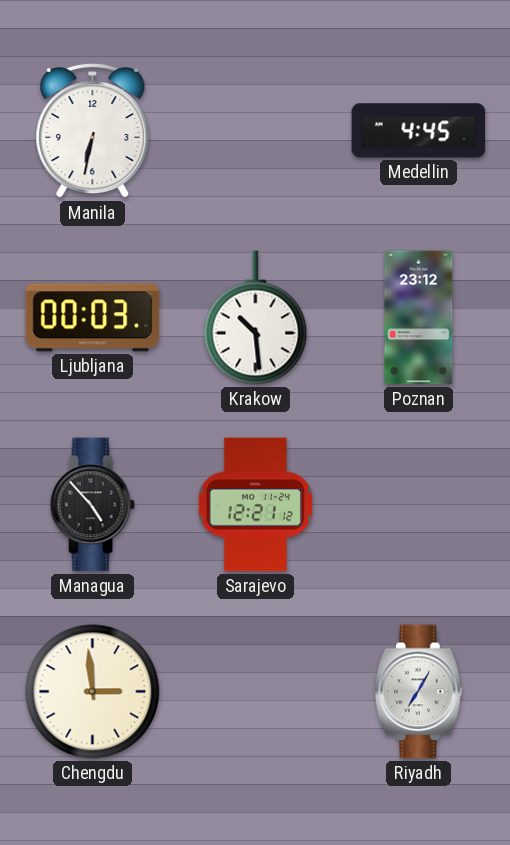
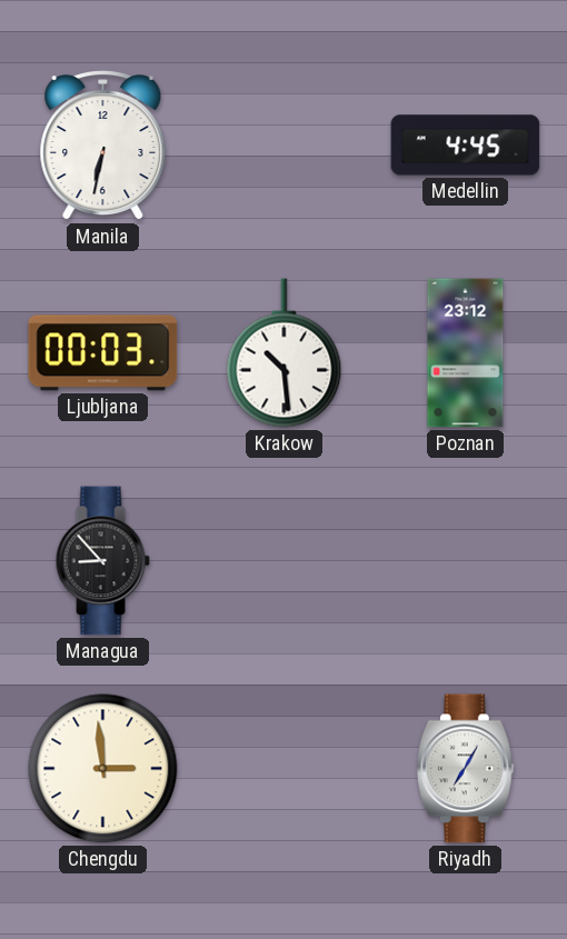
Managua: 4:53 -> 8:53
Sarajevo: 12:21 -> none
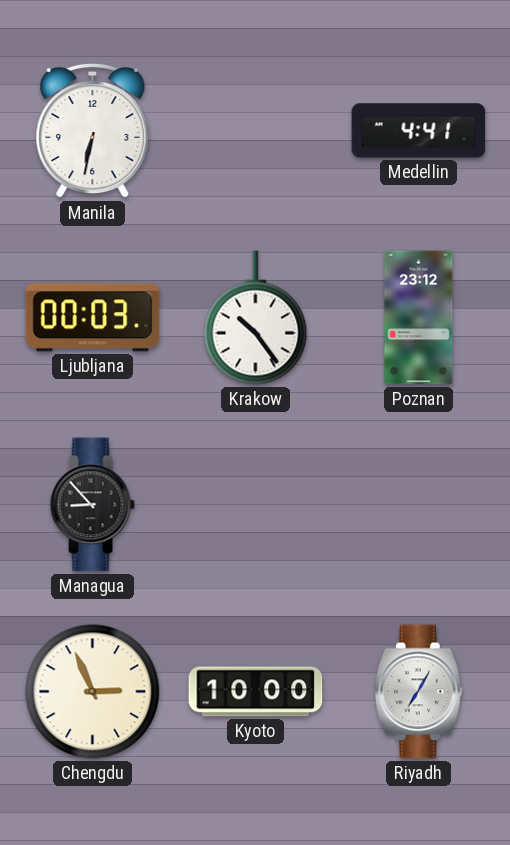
Medellin: 4:45 -> 4:41
Krakow: 10:29 -> 10:24
Chengdu: 2:59 -> 2:56
Kyoto: none -> 10:00
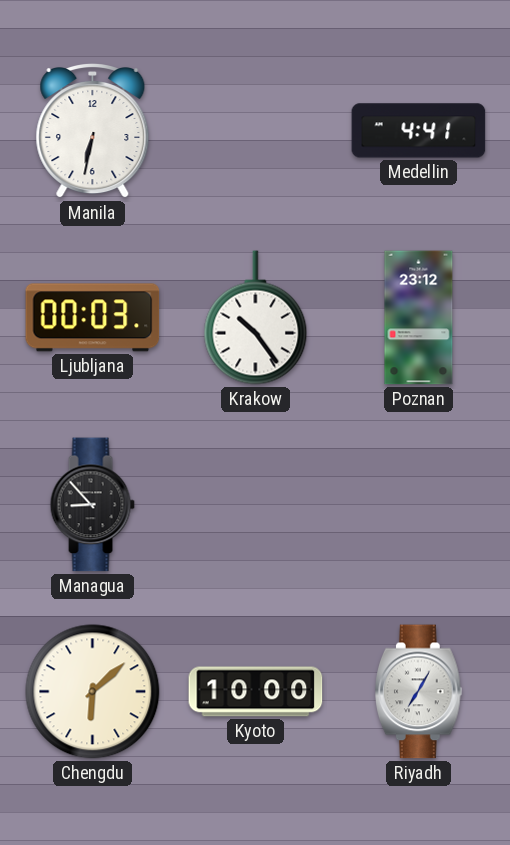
Chengdu: 2:56 -> 6:08
